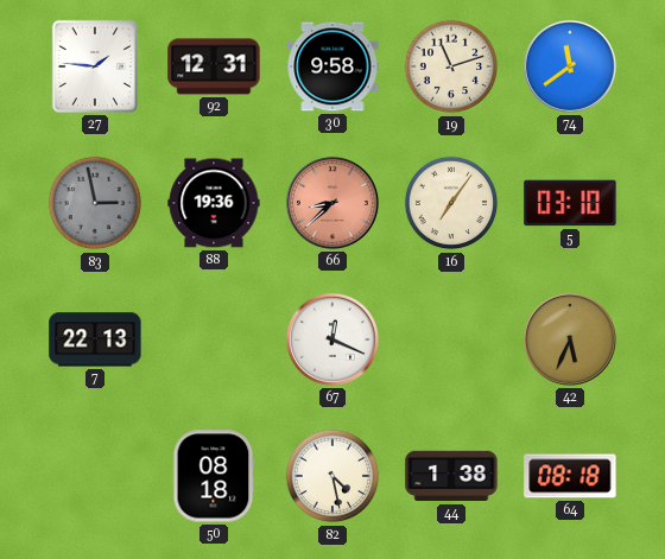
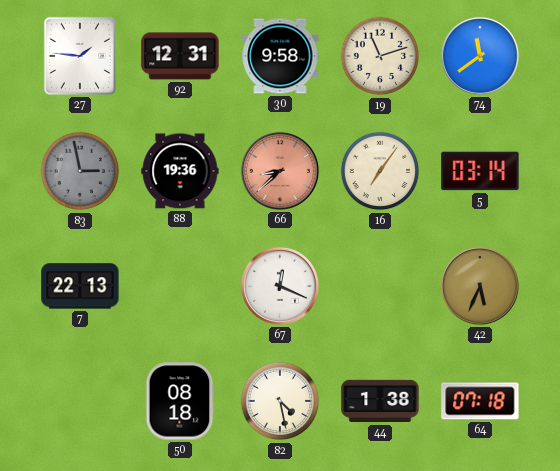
5: 03:10 -> 03:14
64: 08:18 -> 07:18
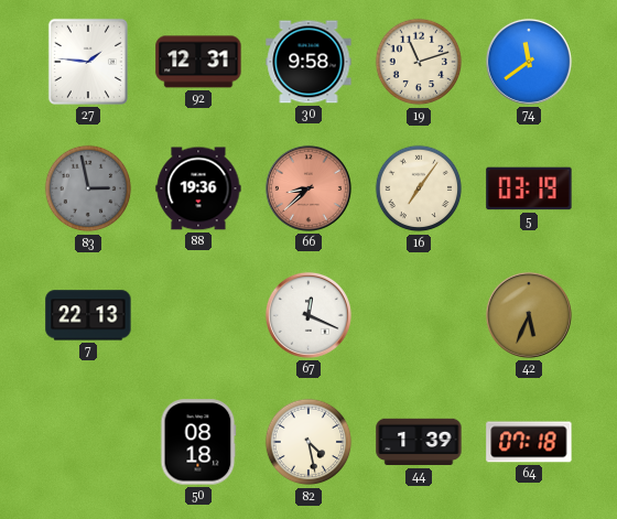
5: 03:14 -> 03:19
44: 1:38 -> 1:39
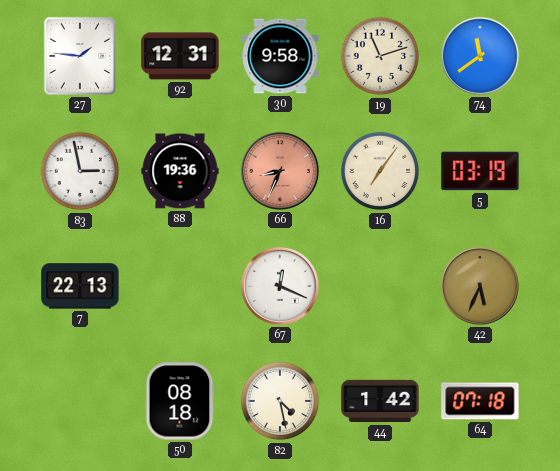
83 dial: grey -> white
66: 8:38 -> 8:34
44: 1:39 -> 1:42
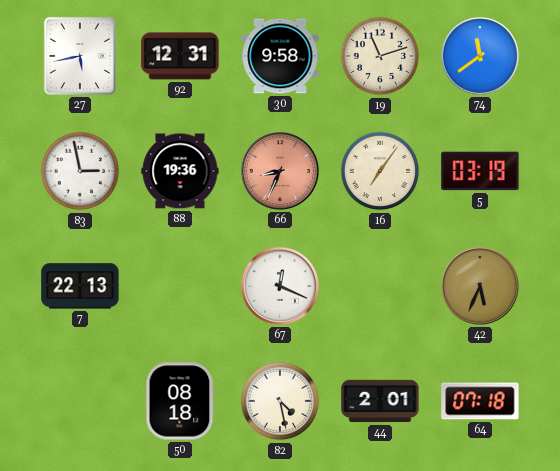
27: 1:46 -> 5:43
44: 1:42 -> 2:01
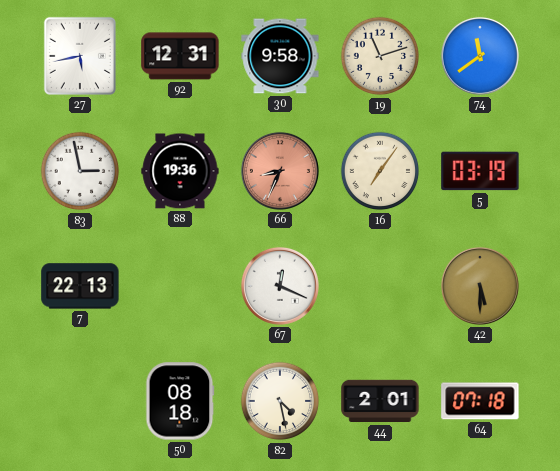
42: 5:34 -> 5:30
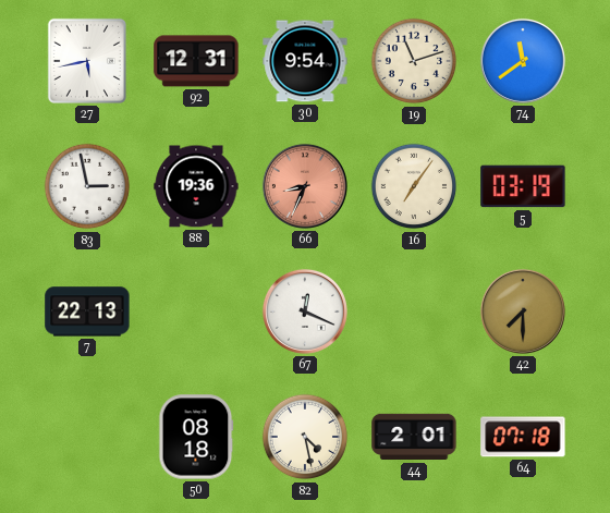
30: 9:58 -> 9:54
42: 5:30 -> 7:30
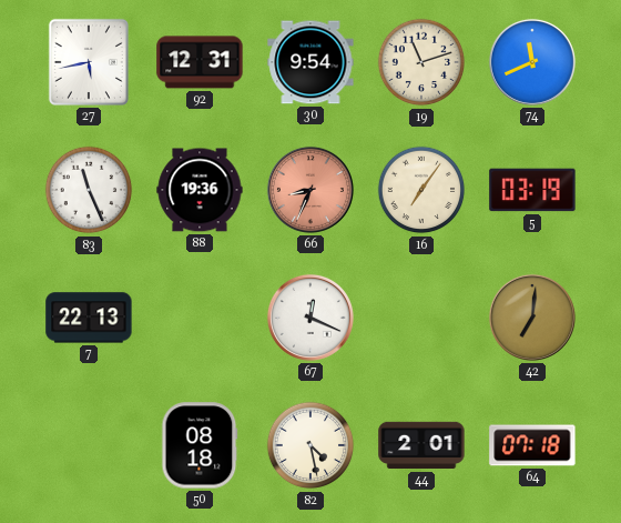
74: 11:39 -> 11:41
83: 2:58 -> 11:26
42: 7:30 -> 7:01
